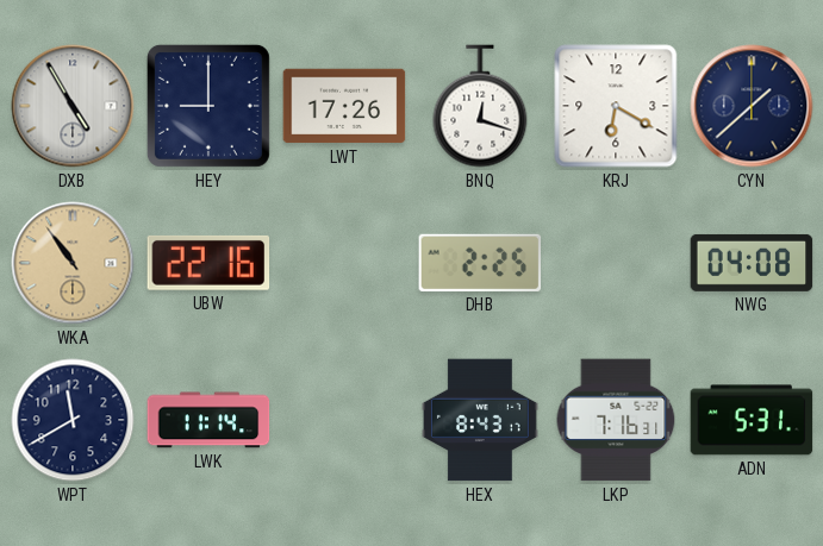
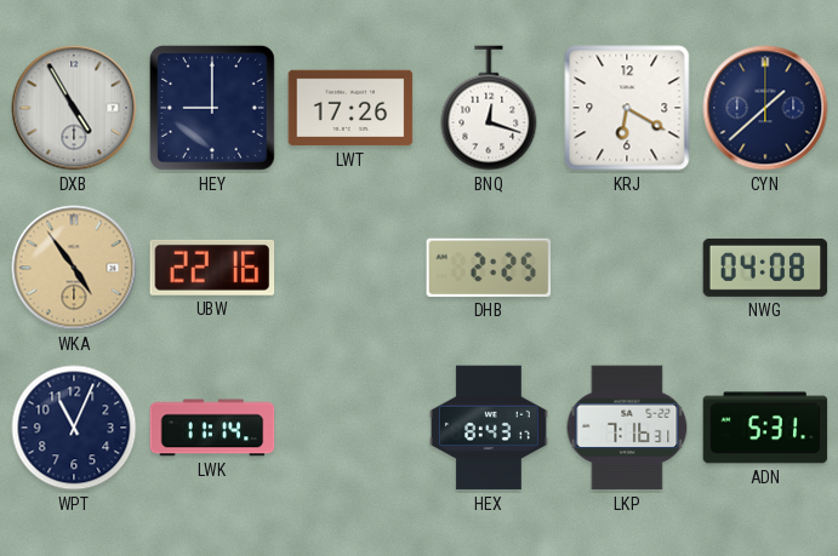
WKA: 10:54 -> 4:54
WPT: 11:40 -> 11:04
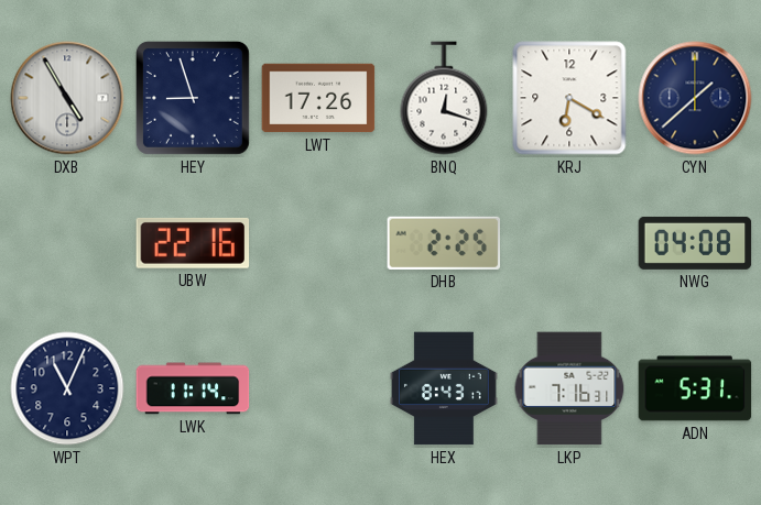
HEY: 9:00 -> 8:57
WKA: 4:54 -> none
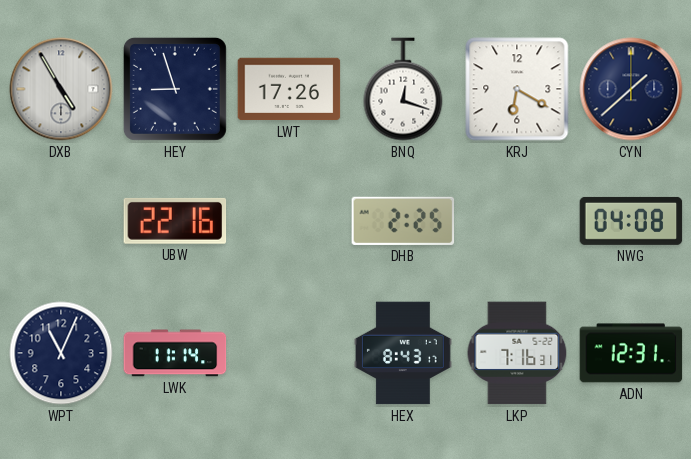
ADN: 5:31 -> 12:31
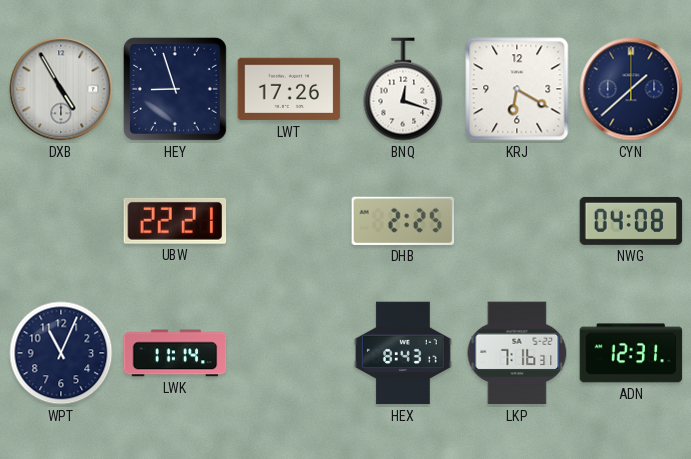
UBW: 22:16 -> 22:21
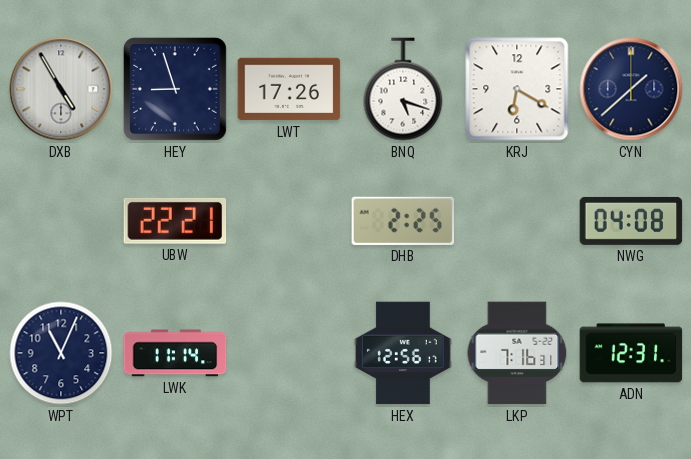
BNQ: 12:18 -> 5:18
HEX: 8:43 -> 12:56
